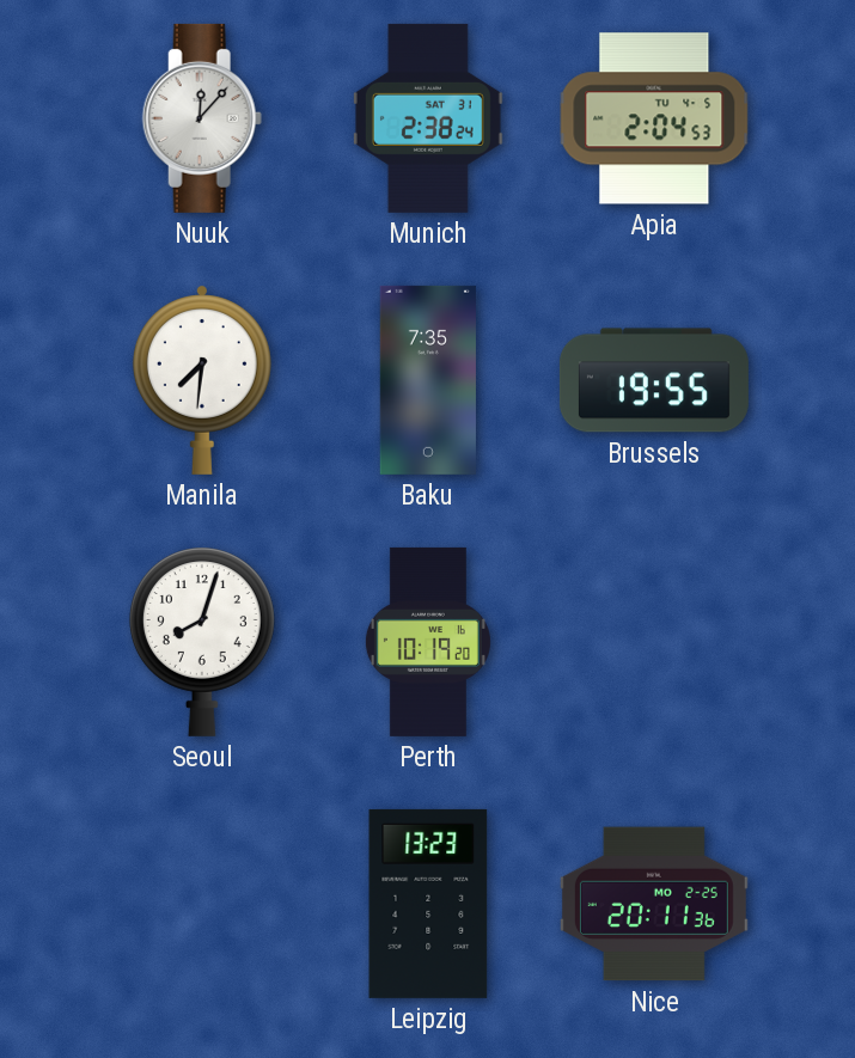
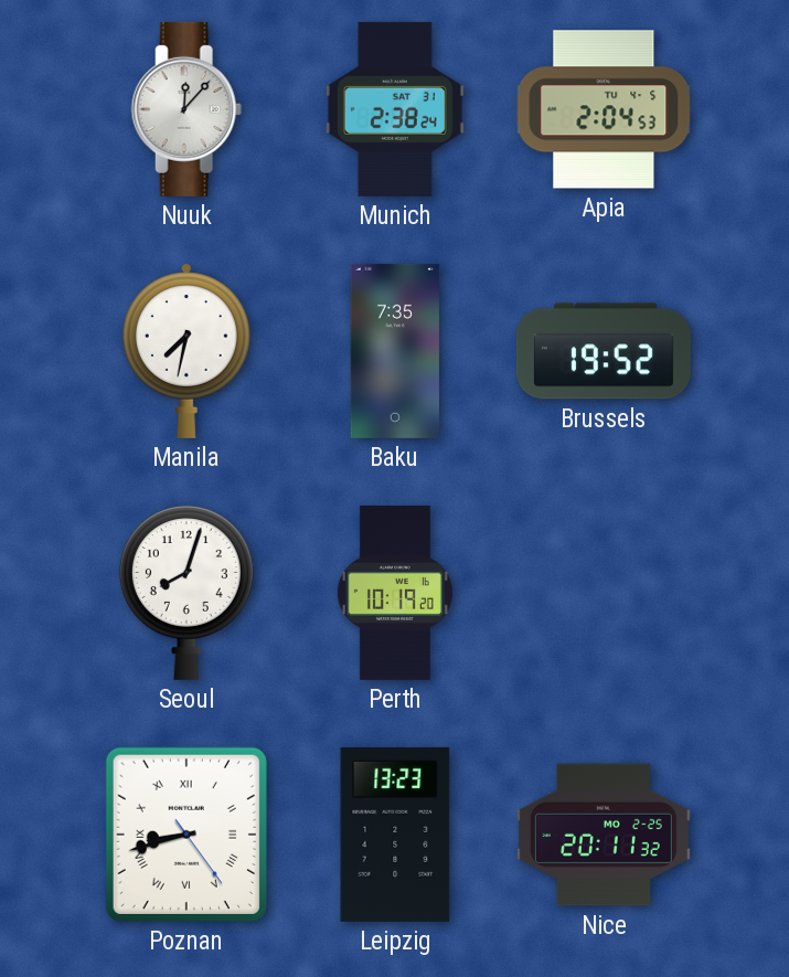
Manila: 7:31 -> 7:32
Brussels: 19:55 -> 19:52
Poznan: none -> 8:42
Nice: 20:11:36 -> 20:11:32
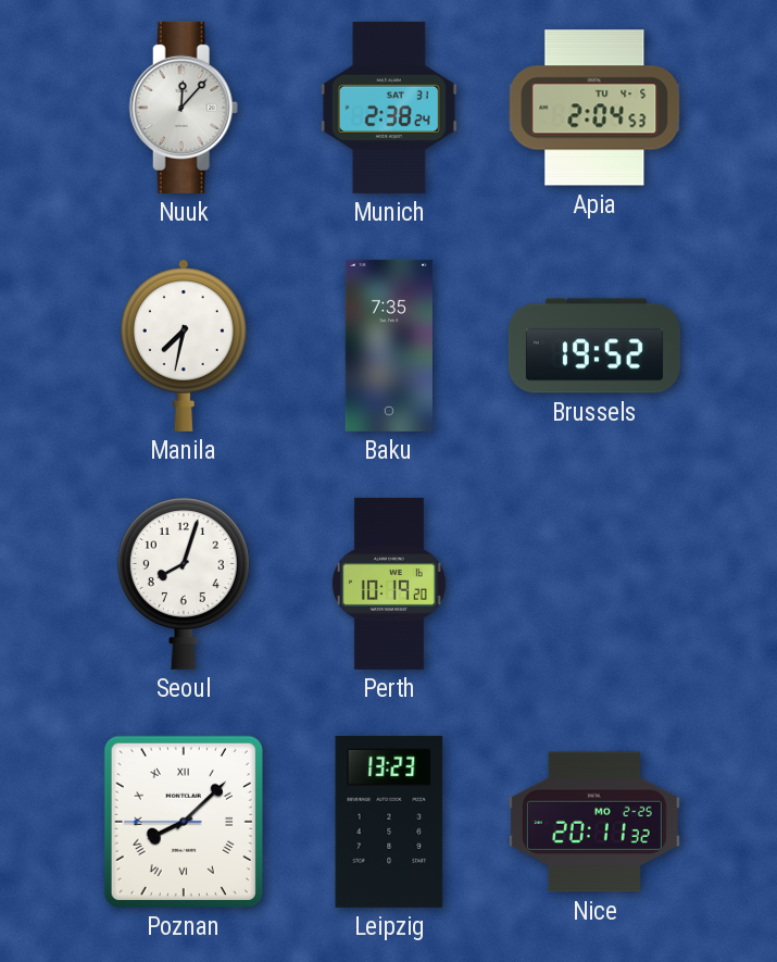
Poznan: 8:42 -> 8:07
